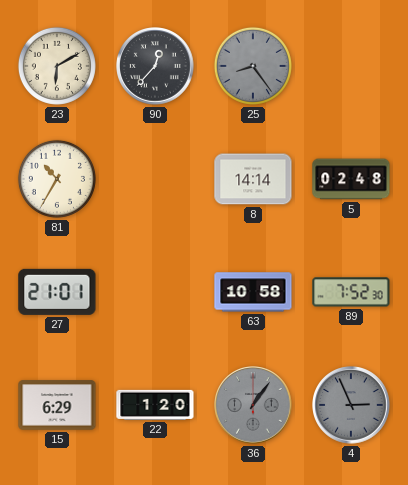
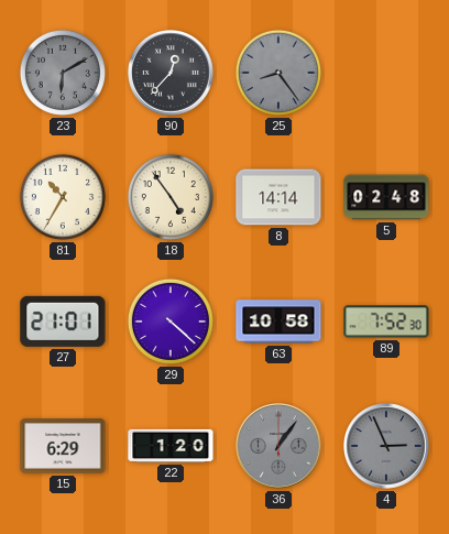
23 dial: cream -> grey
18: none -> 4:54
29: none -> 4:22
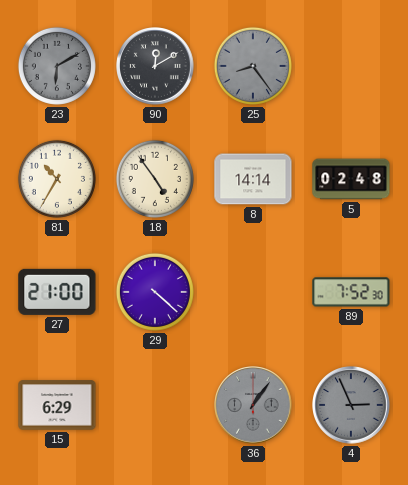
90: 12:37 -> 12:10
27: 21:01 -> 21:00
63: 10:58 -> none
22: 1:20 -> none
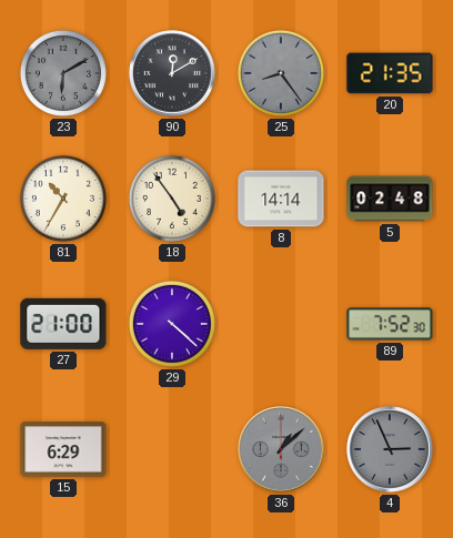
20: none -> 21:35
36: 1:06 -> 1:08
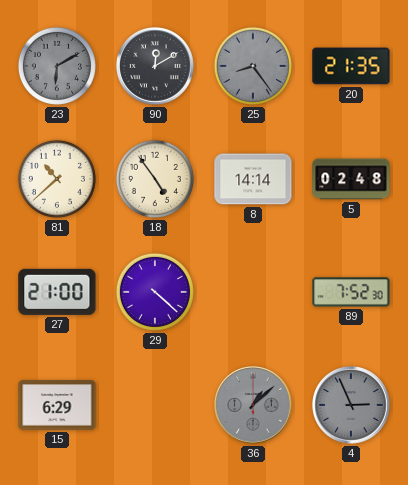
81: 10:35 -> 10:38
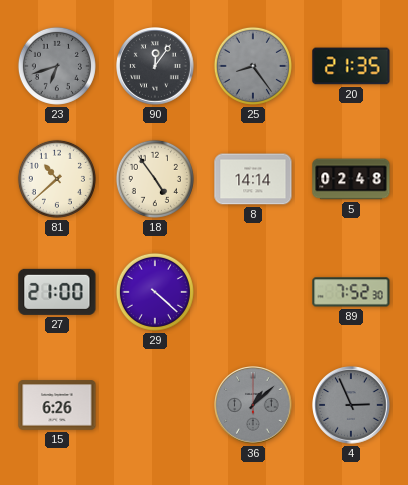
23: 6:10 -> 6:42
90: 12:10 -> 12:06
15: 6:29 -> 6:26
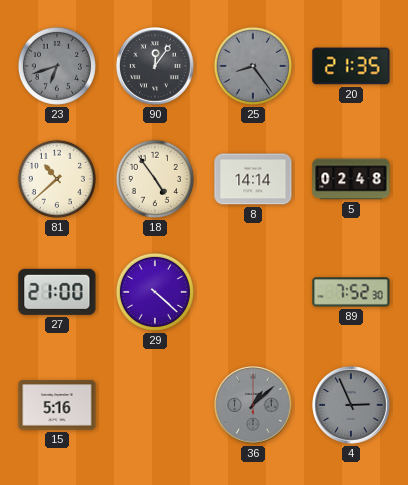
15: 6:26 -> 5:16
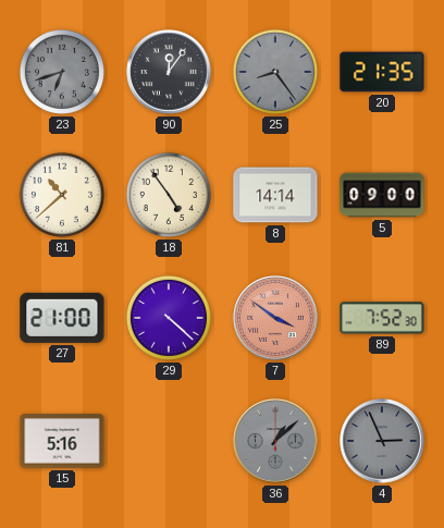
5: 02:48 -> 09:00
7: none -> 3:51
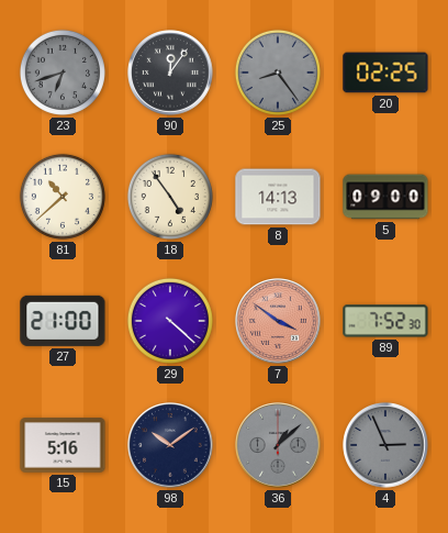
20: 21:35 -> 02:25
8: 14:14 -> 14:13
98: none -> 10:09
